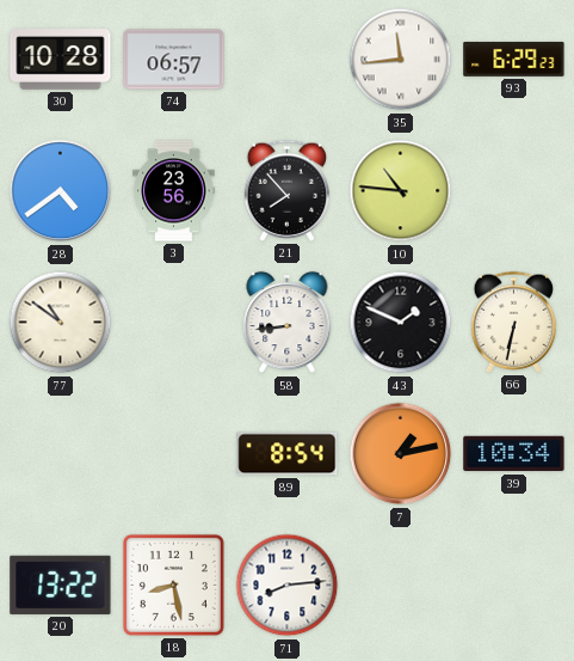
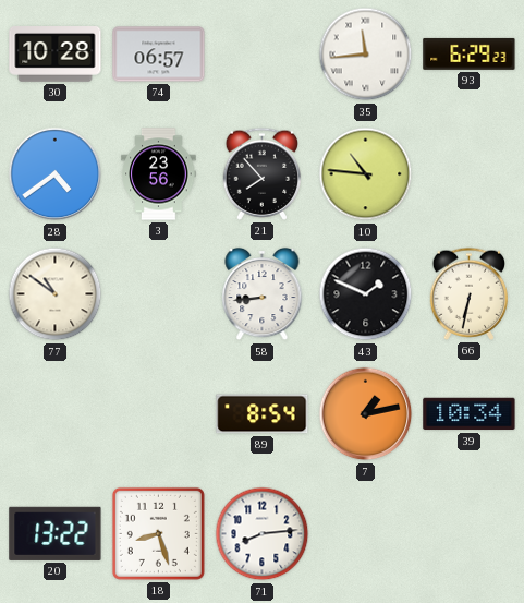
18: 8:28 -> 8:27
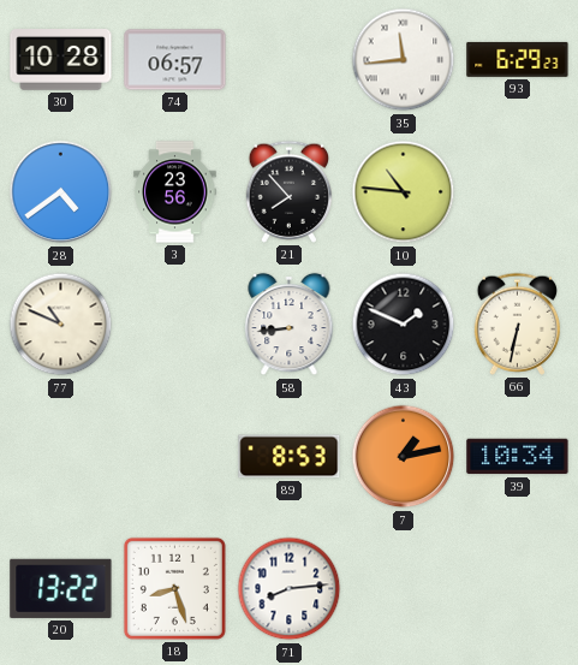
77: 10:51 -> 10:49
89: 8:54 -> 8:53
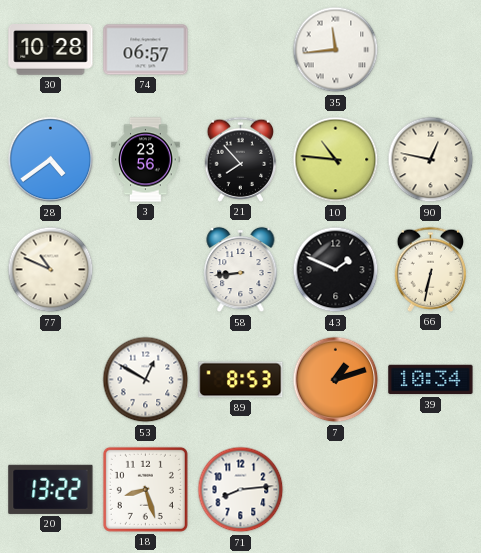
93: 6:29 -> none
90: none -> 12:47
53: none -> 12:50
7: 1:13 -> 1:12
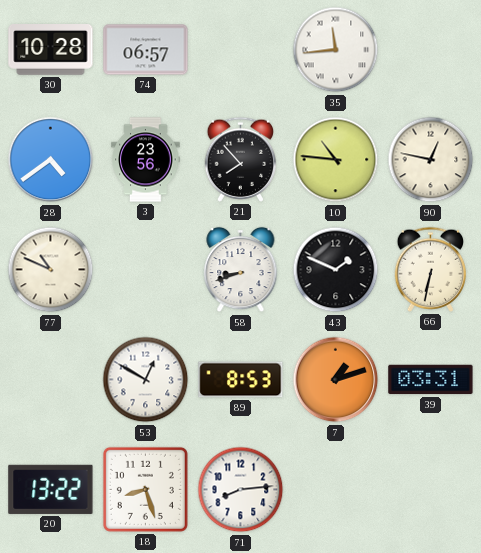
58: 8:44 -> 8:42
39: 10:34 -> 03:31
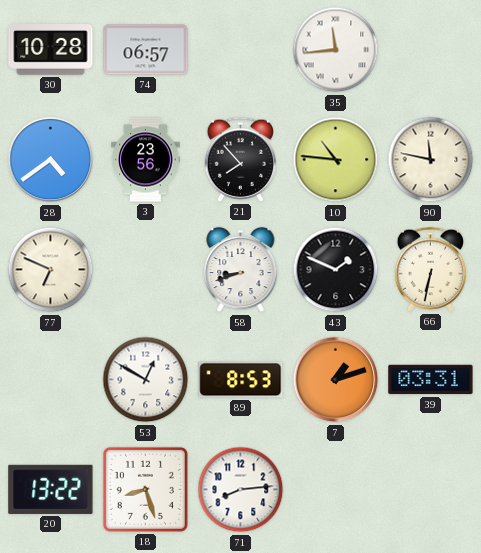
90: 12:47 -> 11:47
77: 10:49 -> 6:49
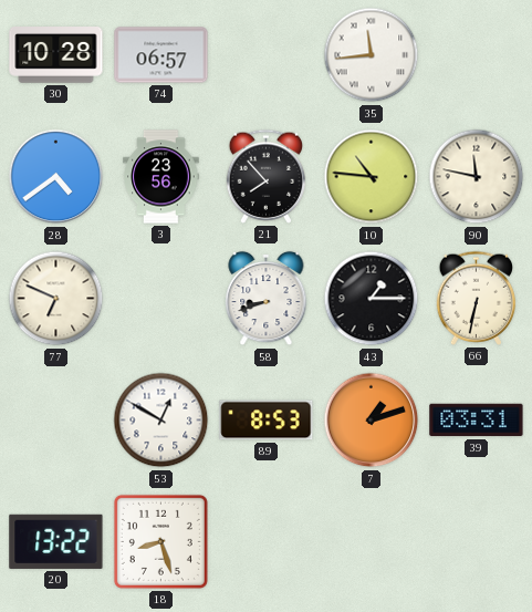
43: 1:49 -> 1:15
71: 8:14 -> none
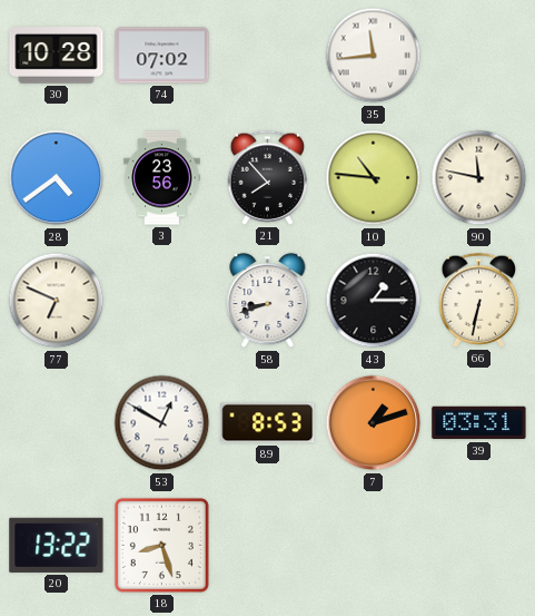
74: 06:57 -> 07:02
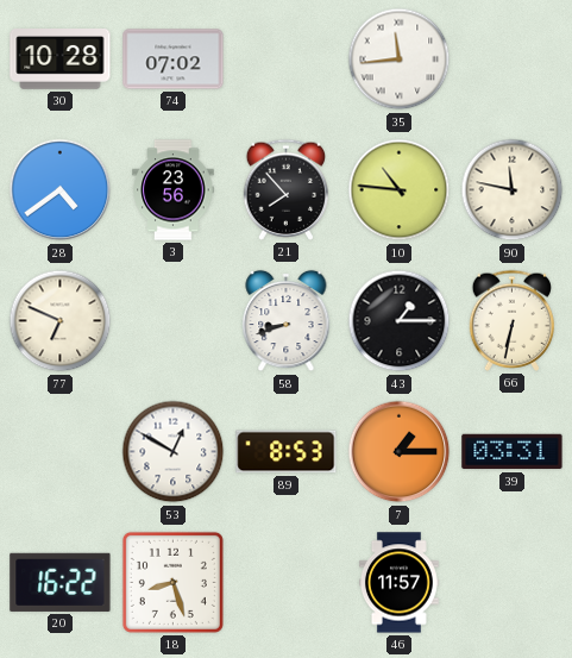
7: 1:12 -> 1:15
20: 13:22 -> 16:22
46: none -> 11:57
